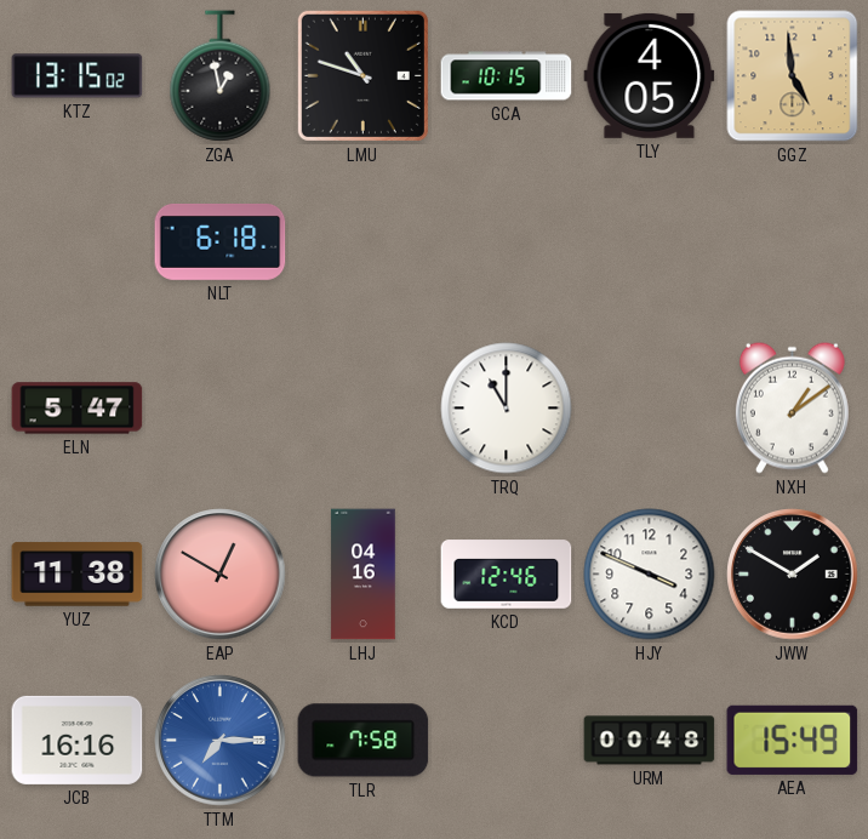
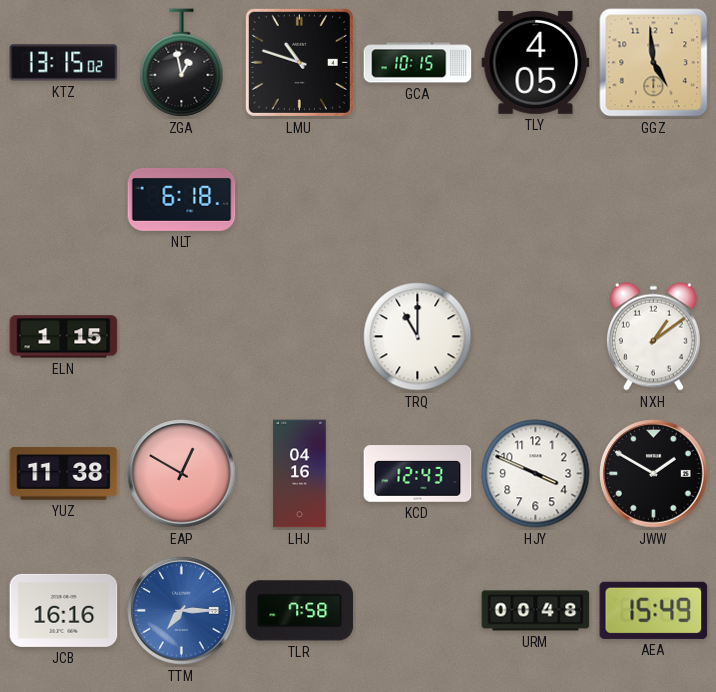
ELN: 5:47 -> 1:15
KCD: 12:46 -> 12:43
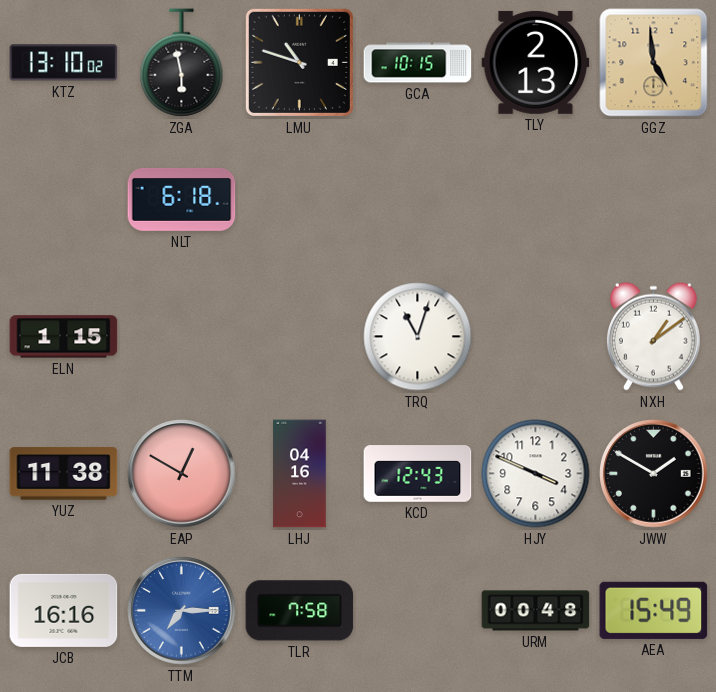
KTZ: 13:15 -> 13:10
ZGA: 12:58 -> 5:58
TLY: 4:05 -> 2:13
TRQ: 11:00 -> 11:03
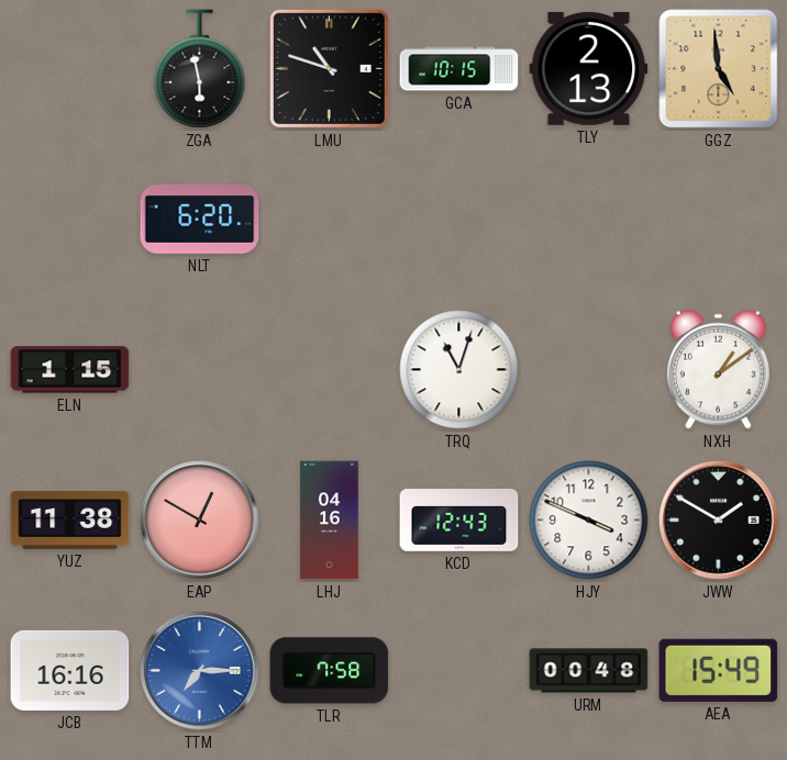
KTZ: 13:10 -> none
NLT: 6:18 -> 6:20
